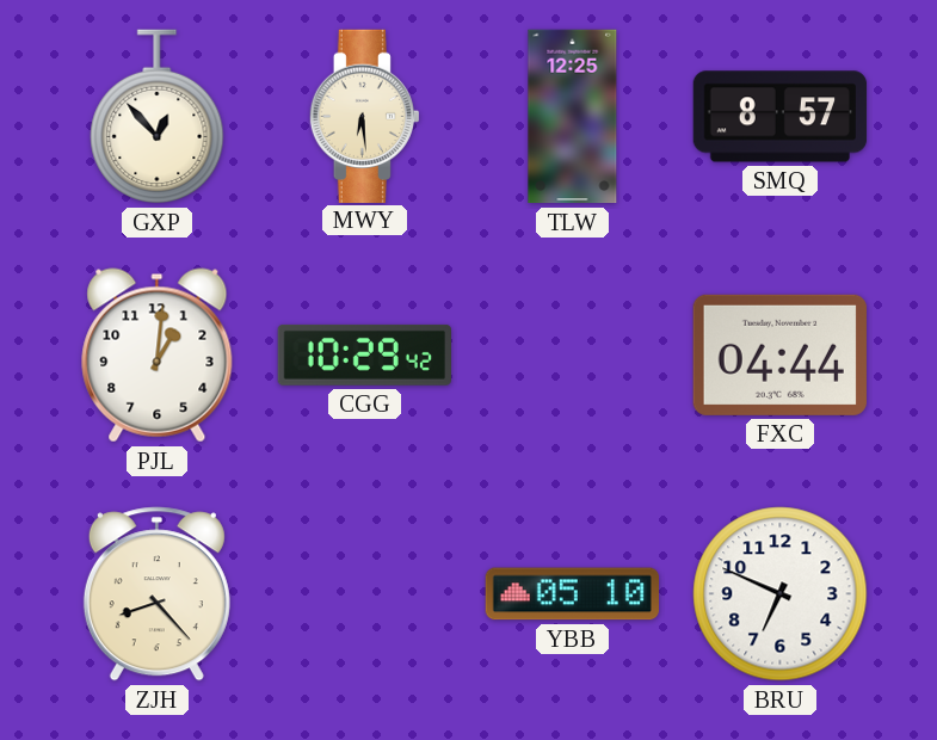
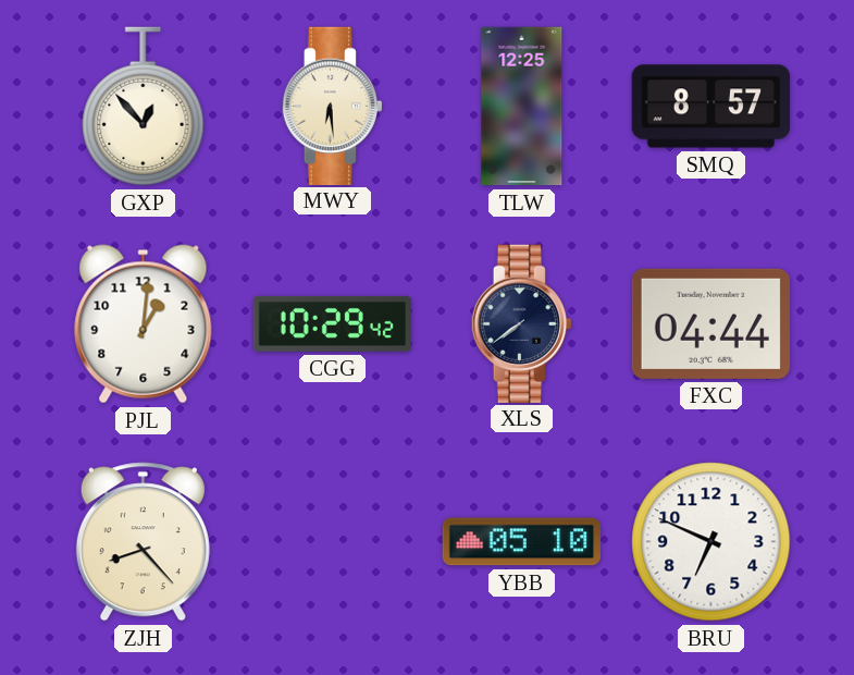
XLS: none -> 7:39
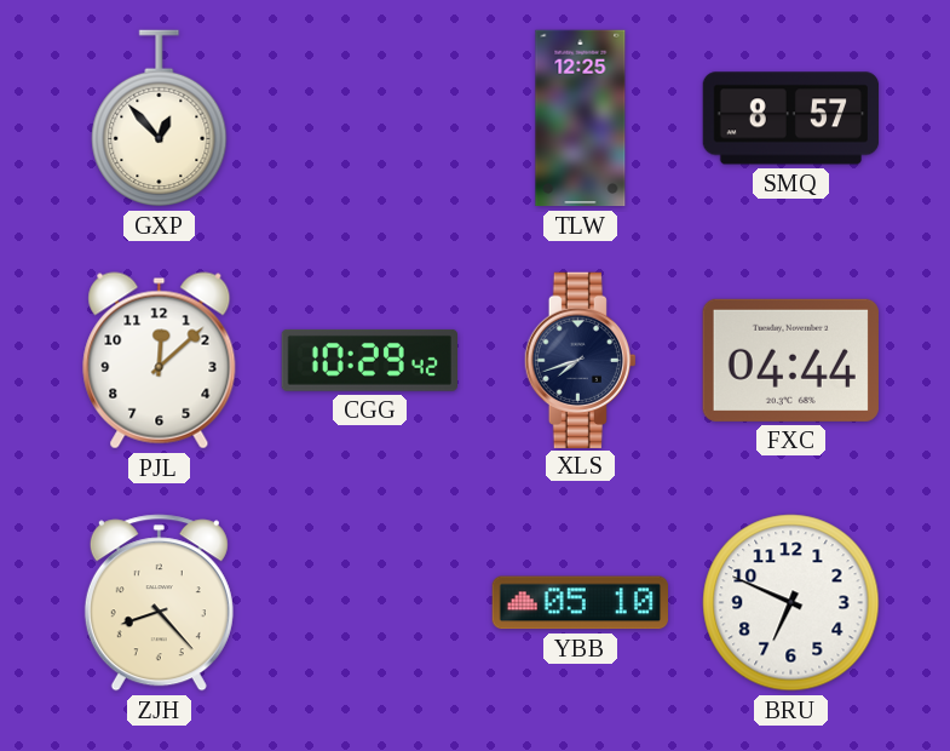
MWY: 6:29 -> none
PJL: 1:01 -> 12:08
XLS: 7:39 -> 7:42
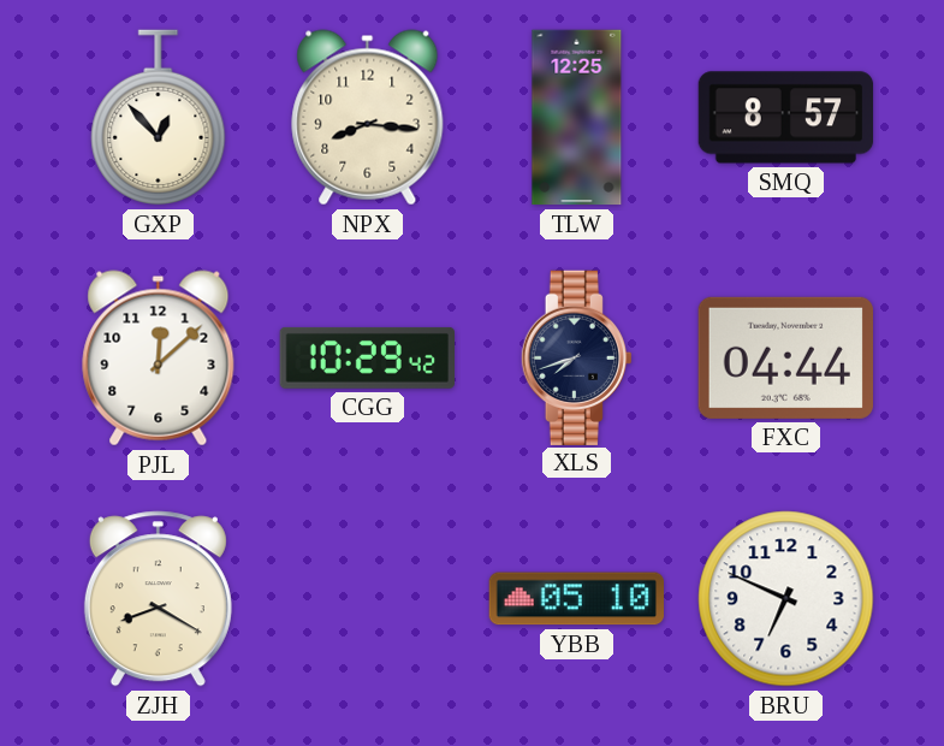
NPX: none -> 8:16
ZJH: 8:23 -> 8:20
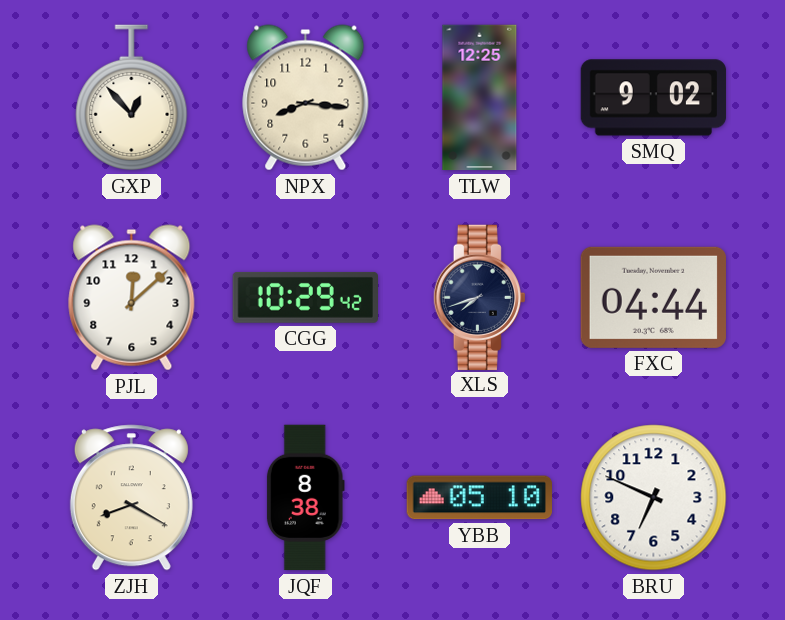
SMQ: 8:57 -> 9:02
JQF: none -> 8:38
